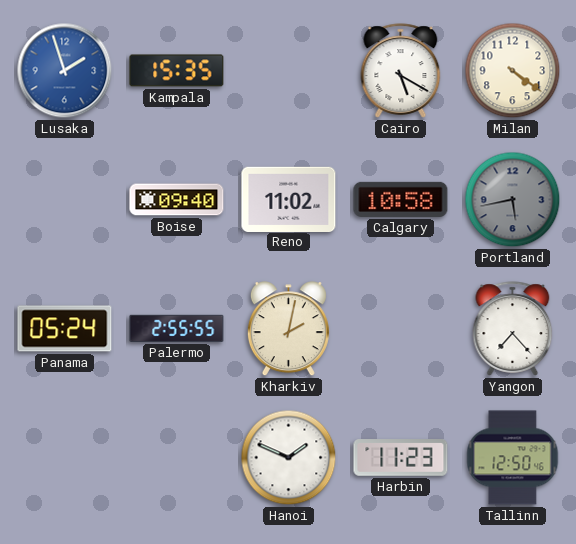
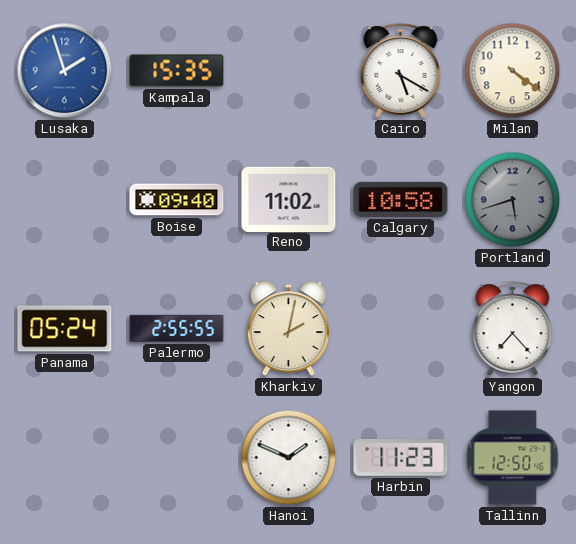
Portland: 5:43 -> 5:42
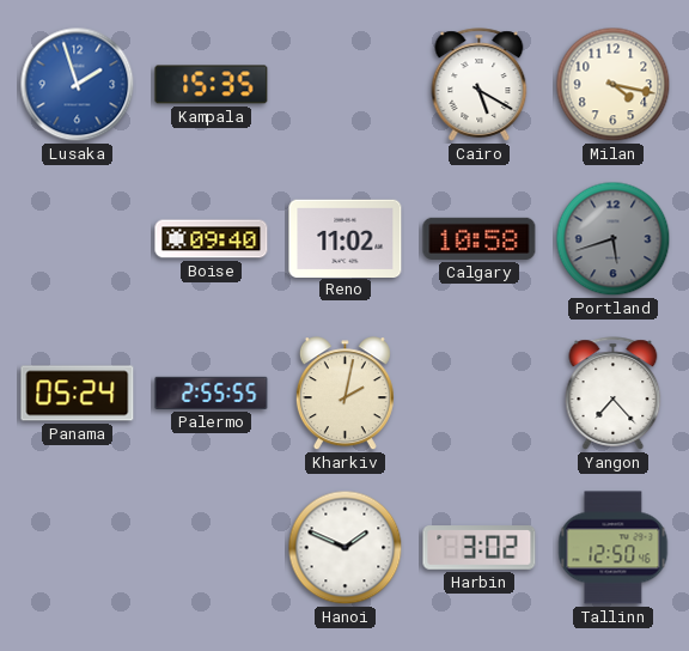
Milan: 4:21 -> 4:17
Harbin: 11:23 -> 3:02
